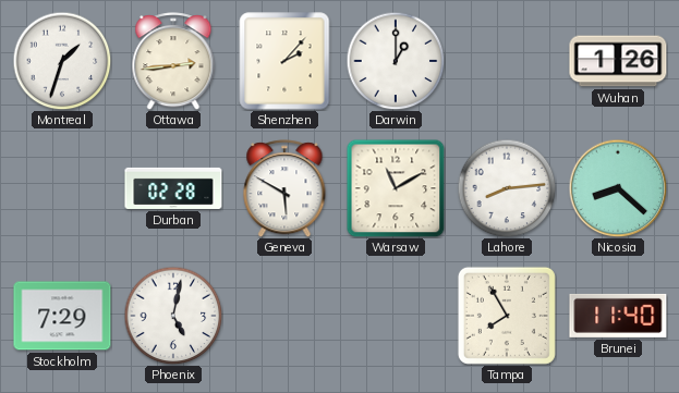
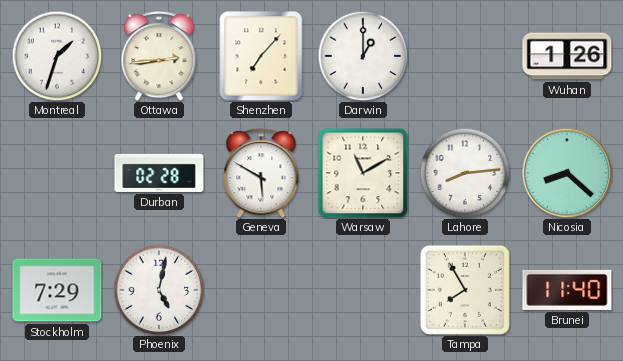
Shenzhen: 2:07 -> 7:07
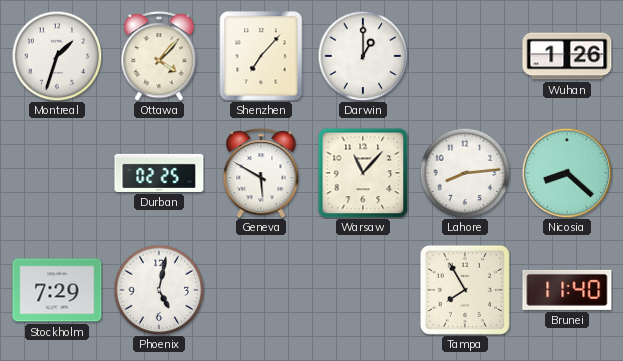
Ottawa: 2:44 -> 4:07
Durban: 02:28 -> 02:25
Warsaw: 11:10 -> 11:07
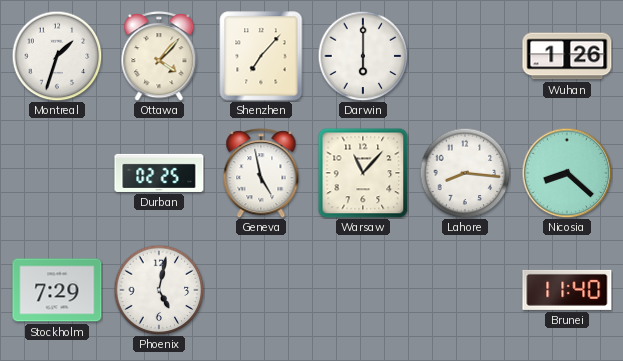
Darwin: 1:00 -> 6:00
Geneva: 5:50 -> 4:58
Lahore: 8:14 -> 8:16
Tampa: 7:55 -> none
